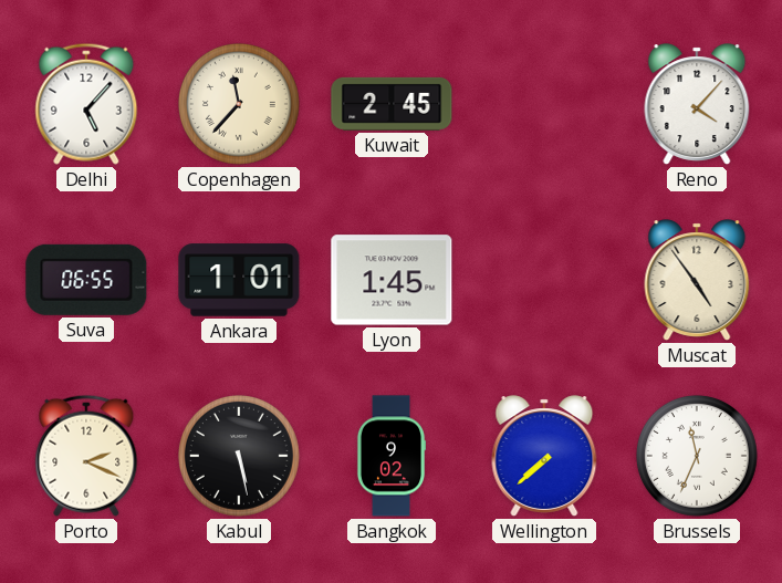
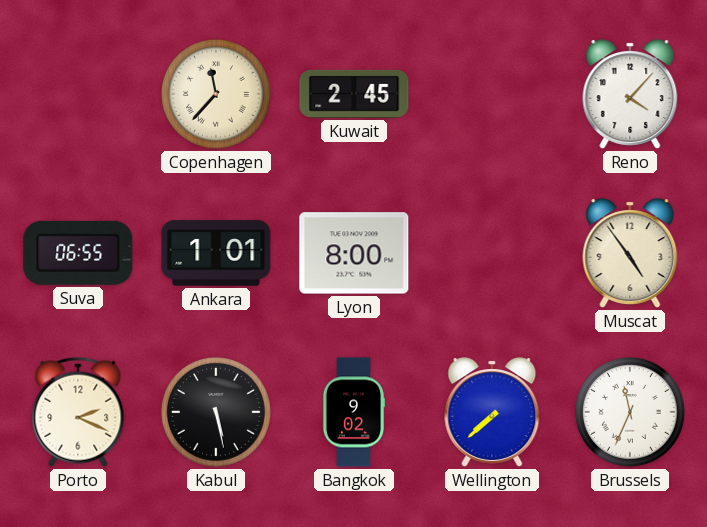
Delhi: 5:07 -> none
Lyon: 1:45 -> 8:00
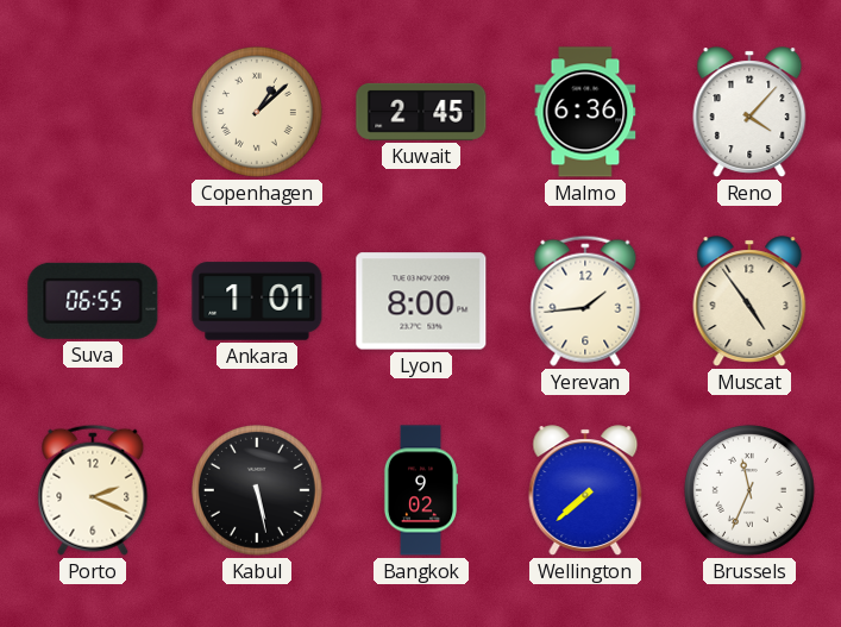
Copenhagen: 11:37 -> 1:08
Malmo: none -> 6:36
Yerevan: none -> 1:44
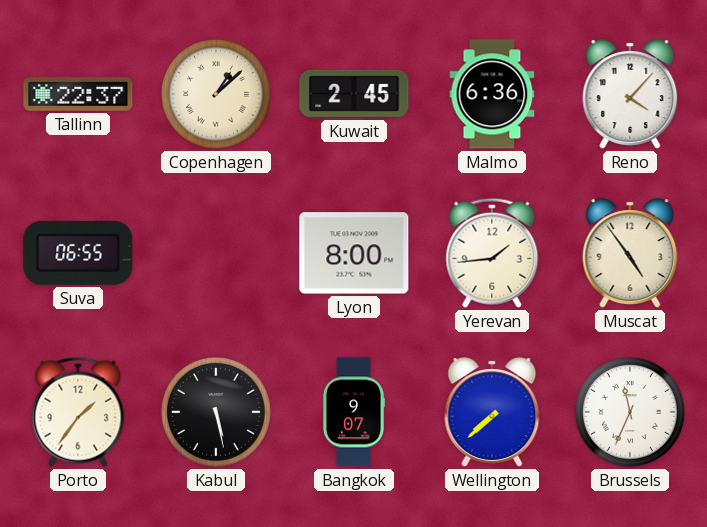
Tallinn: none -> 22:37
Ankara: 1:01 -> none
Porto: 2:19 -> 1:36
Bangkok: 9:02 -> 9:07
